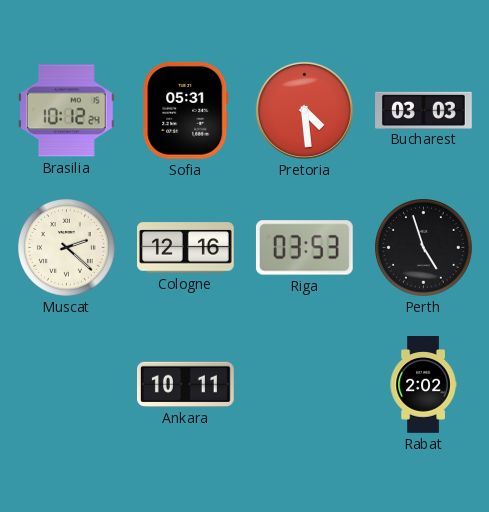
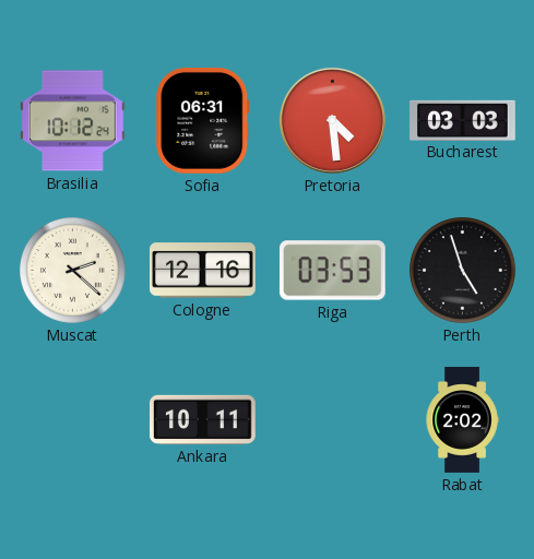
Sofia: 05:31 -> 06:31
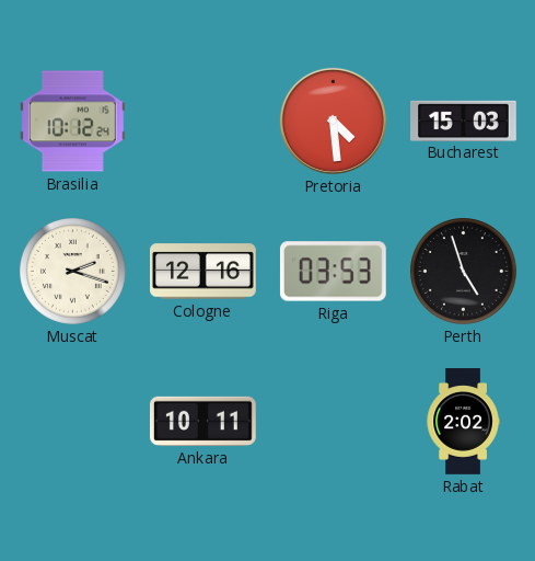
Sofia: 06:31 -> none
Bucharest: 03:03 -> 15:03
Muscat: 2:22 -> 2:18
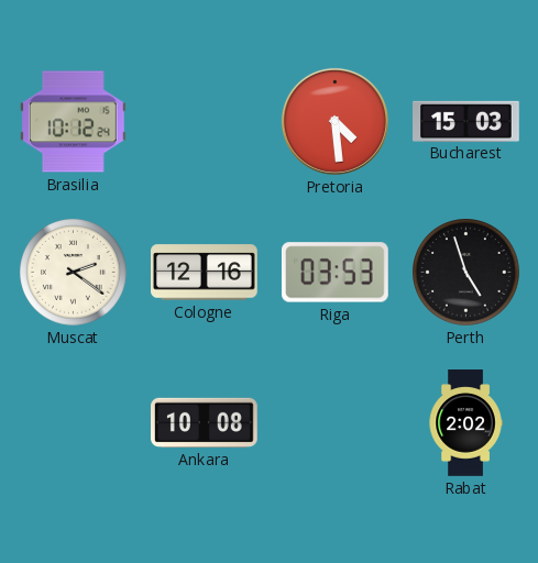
Muscat: 2:18 -> 2:21
Ankara: 10:11 -> 10:08
